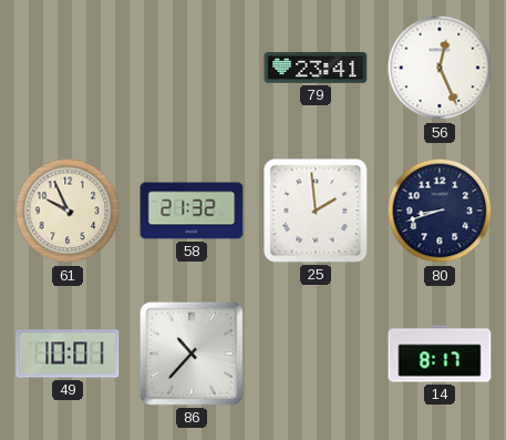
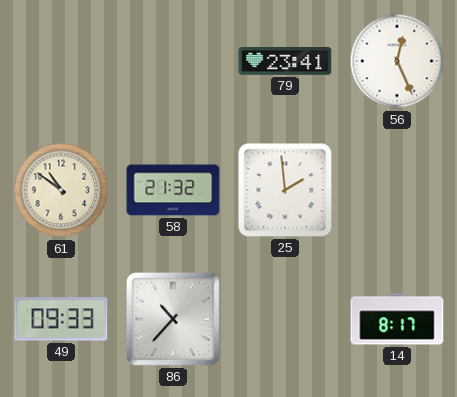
61: 9:56 -> 10:51
80: 8:42 -> none
49: 10:01 -> 09:33
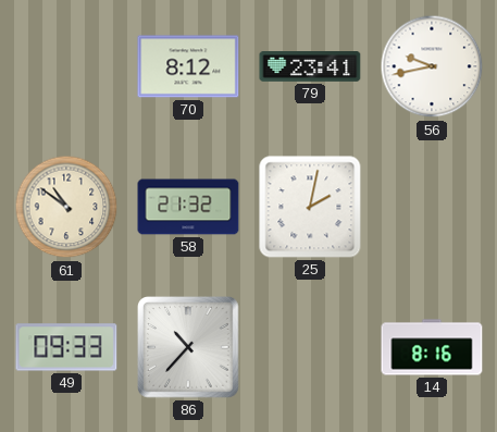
70: none -> 8:12
56: 12:26 -> 9:43
25: 1:59 -> 2:02
14: 8:17 -> 8:16
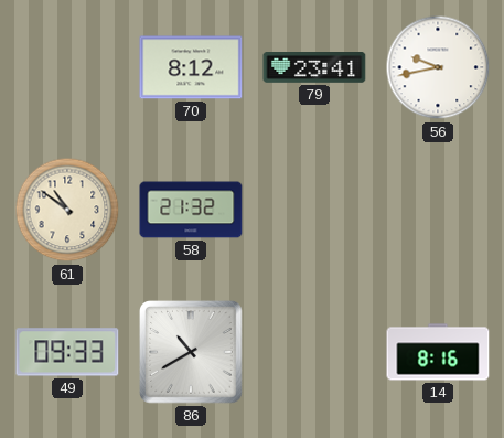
25: 2:02 -> none
86: 10:37 -> 10:40
